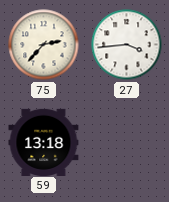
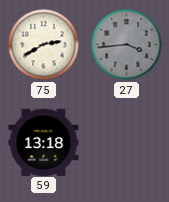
75: 2:37 -> 2:40
27 dial: white -> grey
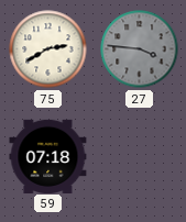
27: 3:44 -> 3:46
59: 13:18 -> 07:18
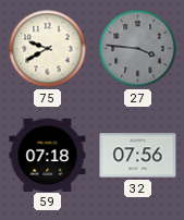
75: 2:40 -> 9:40
32: none -> 07:56
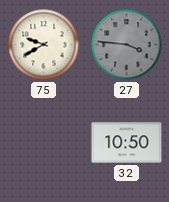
59: 07:18 -> none
32: 07:56 -> 10:50
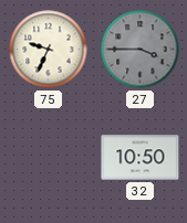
75: 9:40 -> 9:34
27: 3:46 -> 3:45
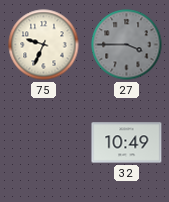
32: 10:50 -> 10:49
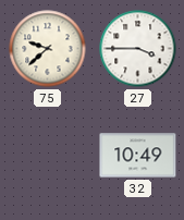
75: 9:34 -> 9:38
27 dial: grey -> white
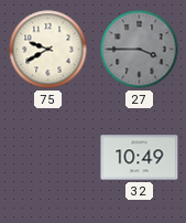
75: 9:38 -> 9:40
27 dial: white -> grey
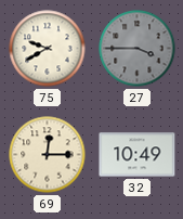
69: none -> 12:15
